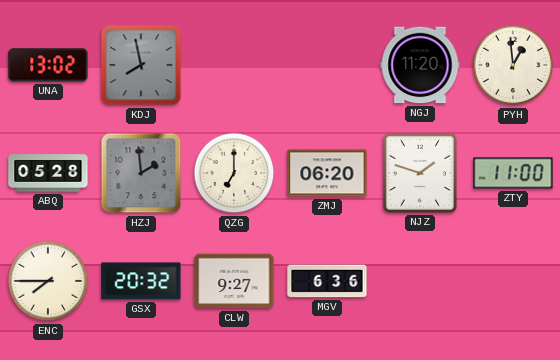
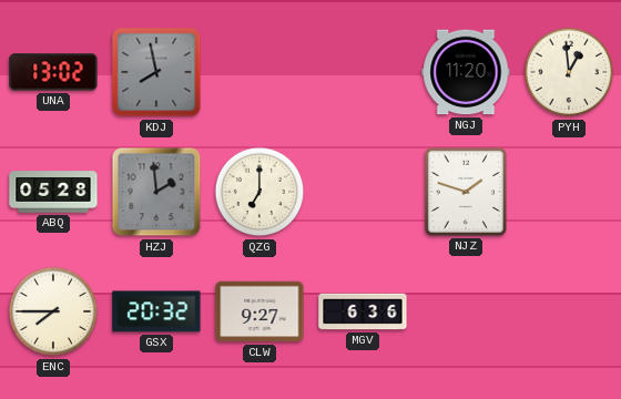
ZMJ: 06:20 -> none
ZTY: 11:00 -> none
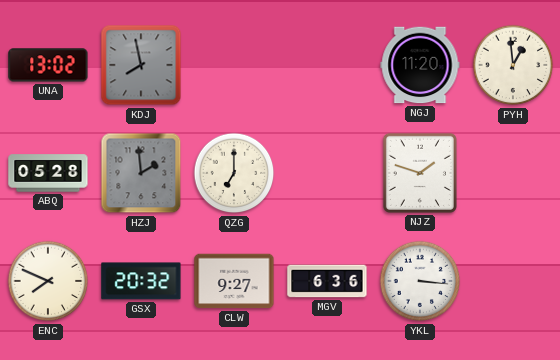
ENC: 7:45 -> 7:49
YKL: none -> 3:16
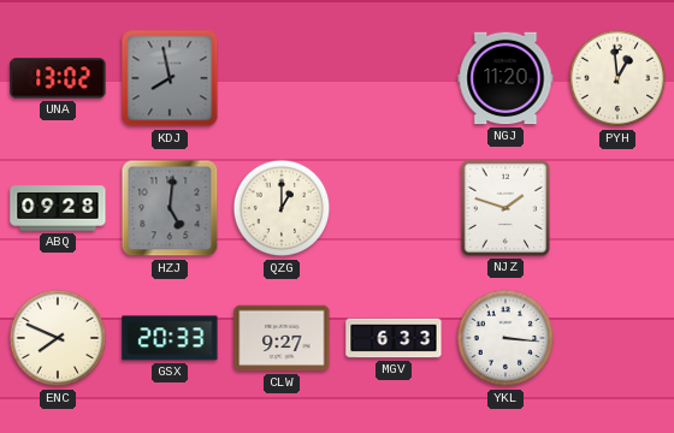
ABQ: 05:28 -> 09:28
HZJ: 1:59 -> 5:01
QZG: 7:00 -> 1:00
GSX: 20:32 -> 20:33
MGV: 6:36 -> 6:33
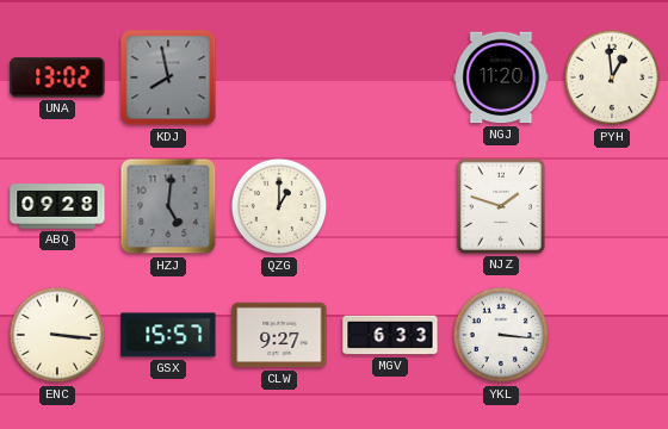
ENC: 7:49 -> 3:16
GSX: 20:33 -> 15:57
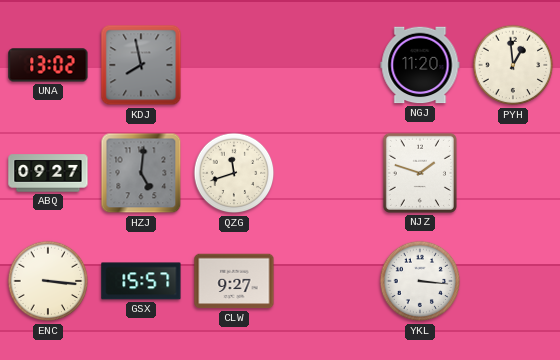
ABQ: 09:28 -> 09:27
QZG: 1:00 -> 11:42
MGV: 6:33 -> none
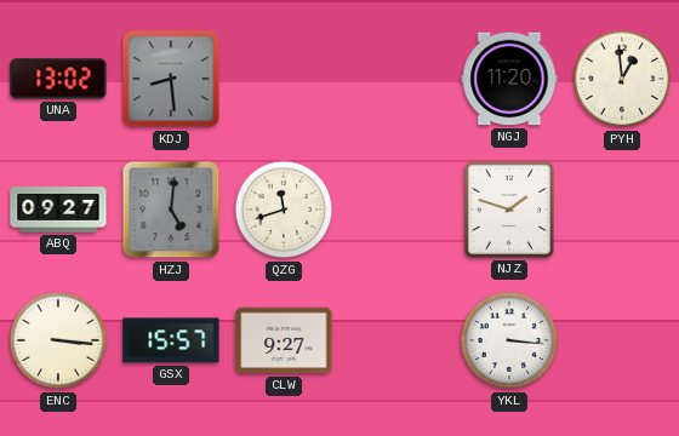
KDJ: 7:58 -> 8:29
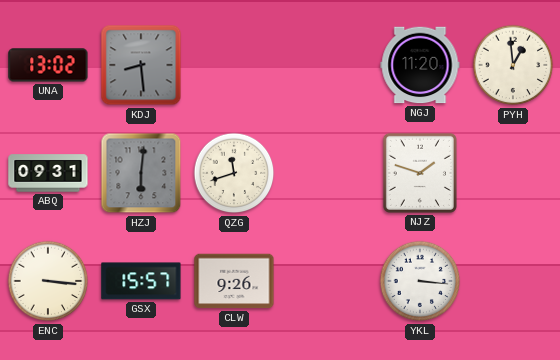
ABQ: 09:27 -> 09:31
HZJ: 5:01 -> 6:01
CLW: 9:27 -> 9:26
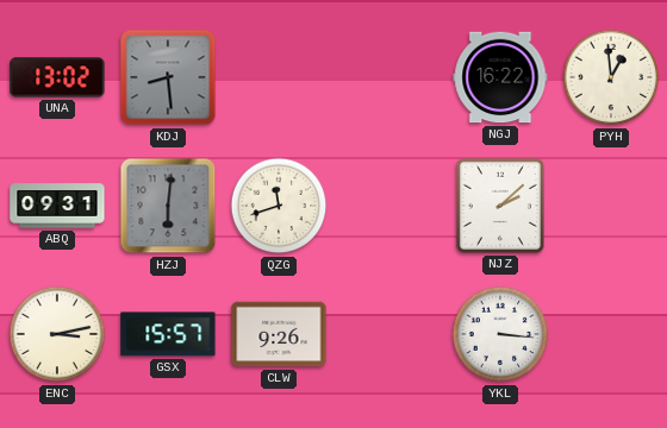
NGJ: 11:20 -> 16:22
NJZ: 1:48 -> 2:08
ENC: 3:16 -> 3:13
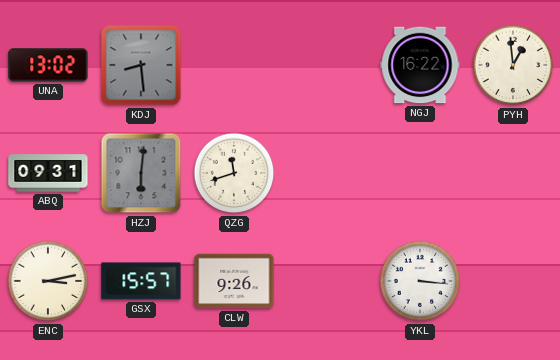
NJZ: 2:08 -> none
